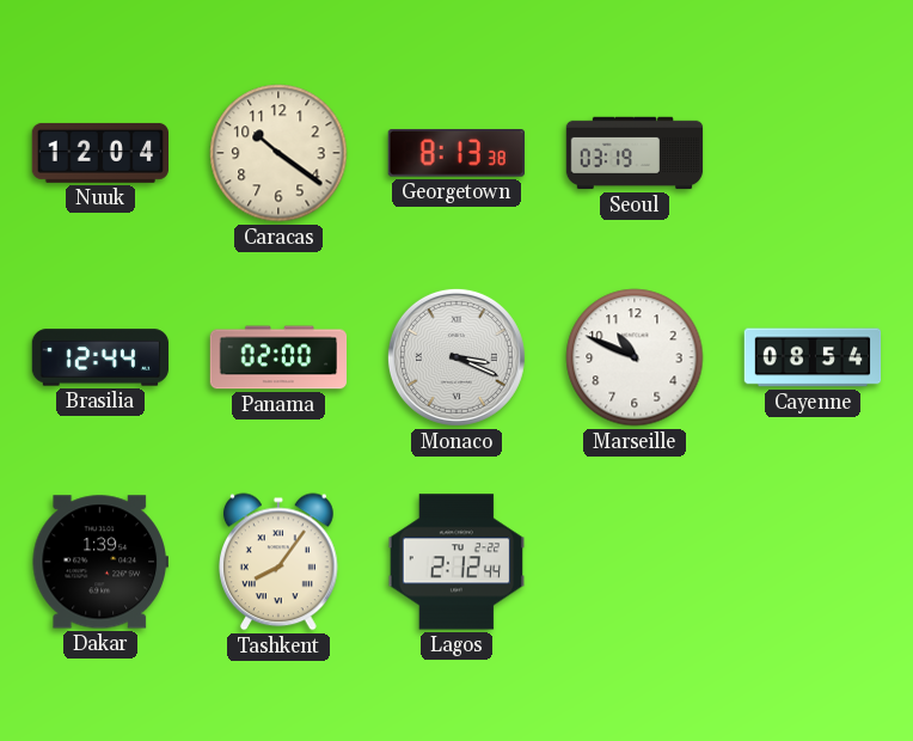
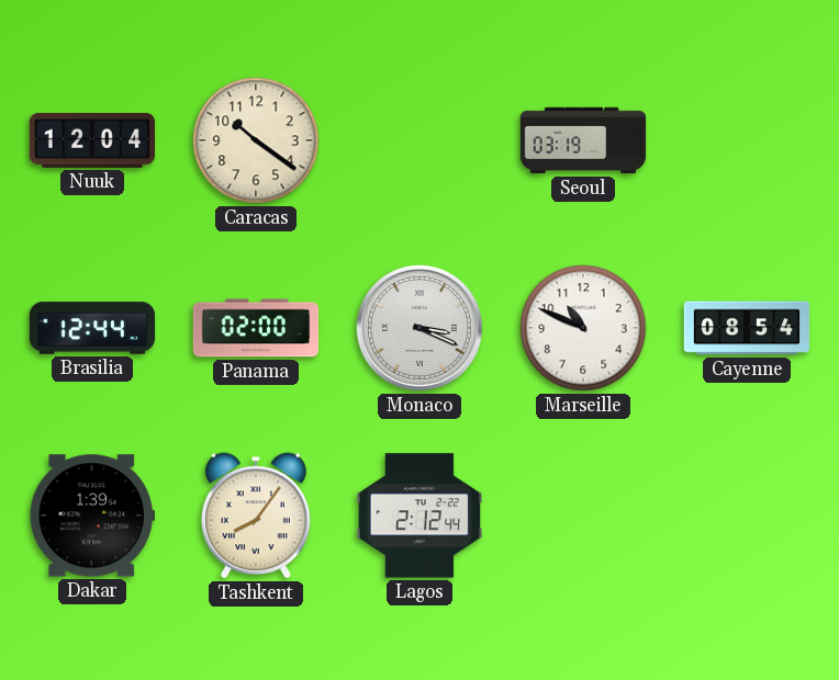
Georgetown: 8:13 -> none
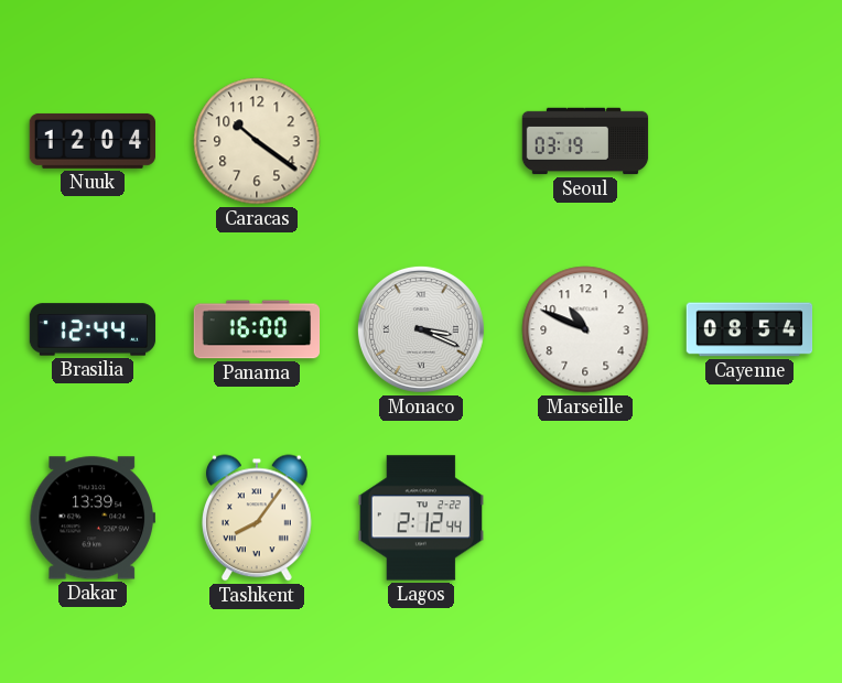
Panama: 02:00 -> 16:00
Dakar: 1:39 -> 13:39
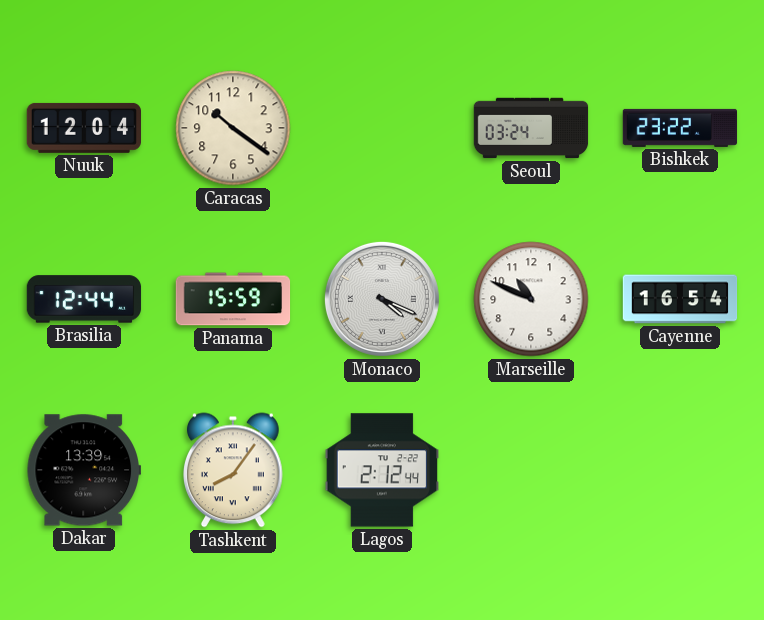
Seoul: 03:19 -> 03:24
Bishkek: none -> 23:22
Panama: 16:00 -> 15:59
Monaco: 3:19 -> 4:19
Cayenne: 08:54 -> 16:54
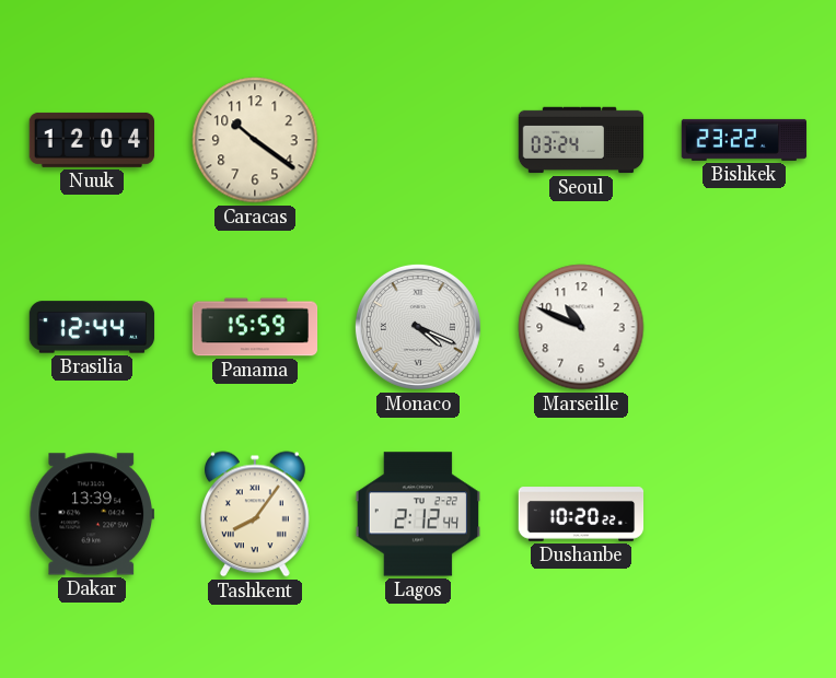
Cayenne: 16:54 -> none
Dushanbe: none -> 10:20
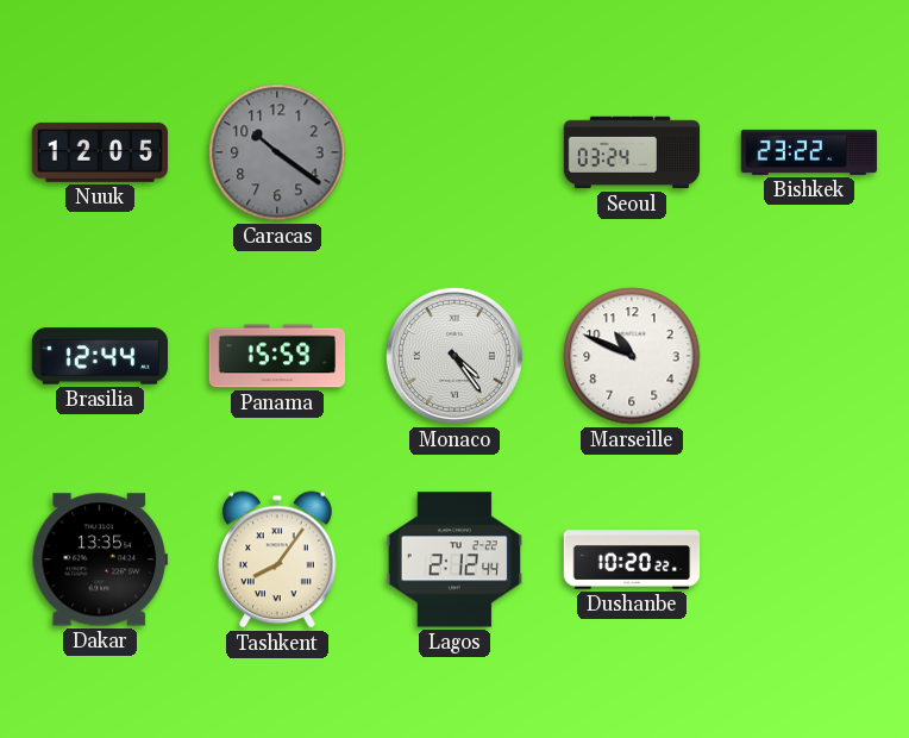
Nuuk: 12:04 -> 12:05
Caracas dial: cream -> grey
Monaco: 4:19 -> 4:24
Dakar: 13:39 -> 13:35
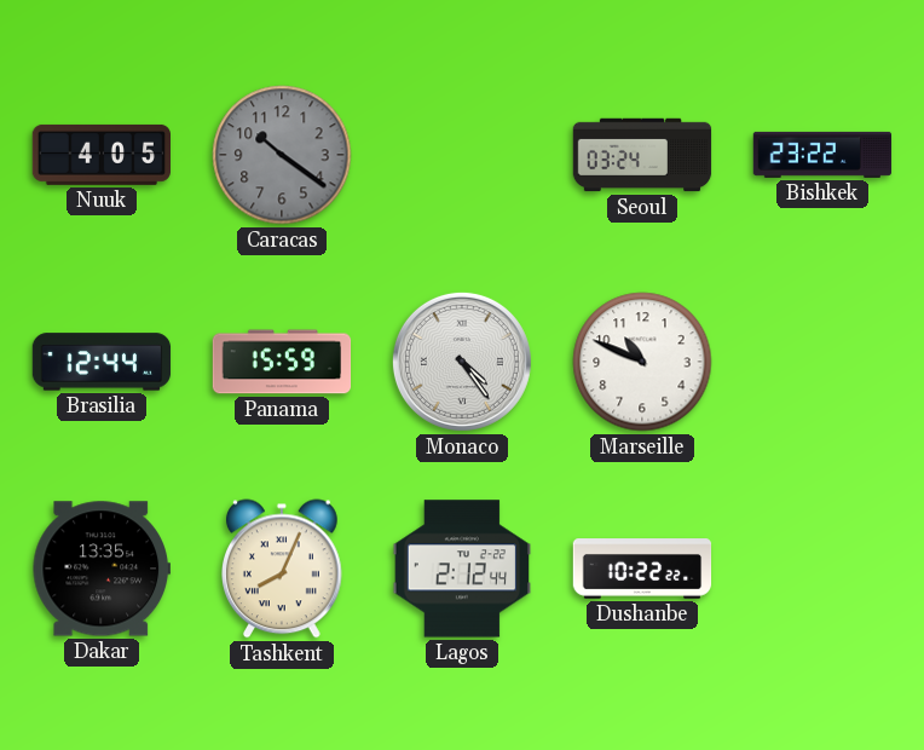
Nuuk: 12:05 -> 4:05
Tashkent: 8:06 -> 8:04
Dushanbe: 10:20 -> 10:22
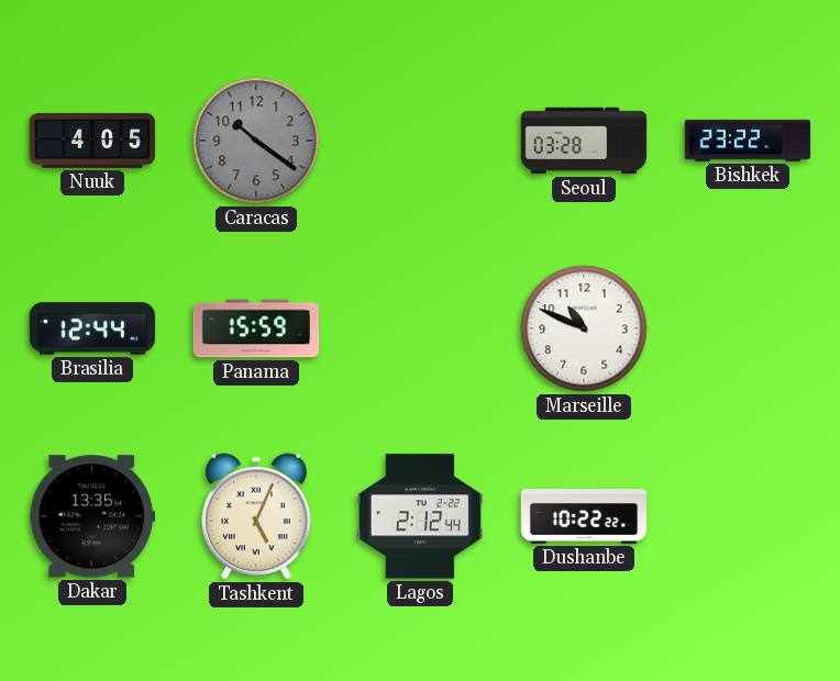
Seoul: 03:24 -> 03:28
Monaco: 4:24 -> none
Tashkent: 8:04 -> 5:04
